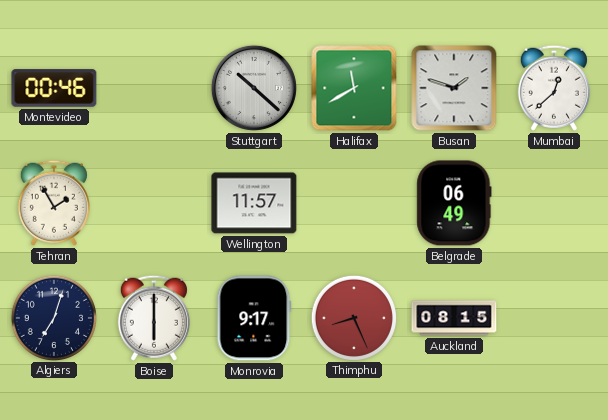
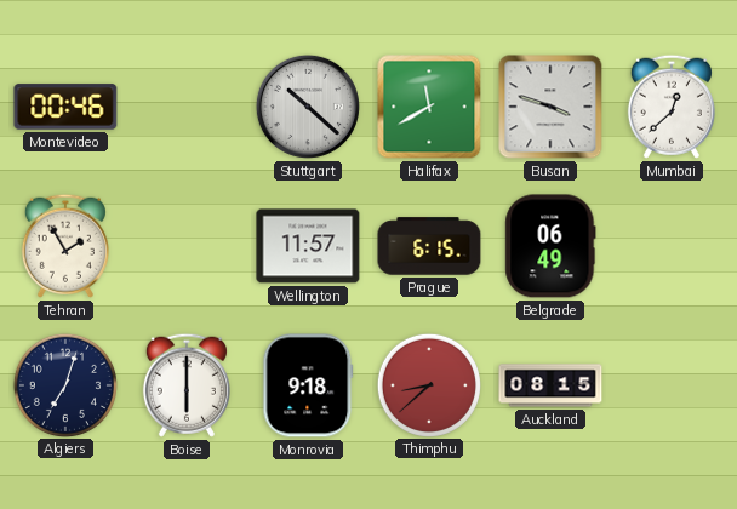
Busan: 1:48 -> 3:48
Prague: none -> 6:15
Monrovia: 9:17 -> 9:18
Thimphu: 8:26 -> 8:38
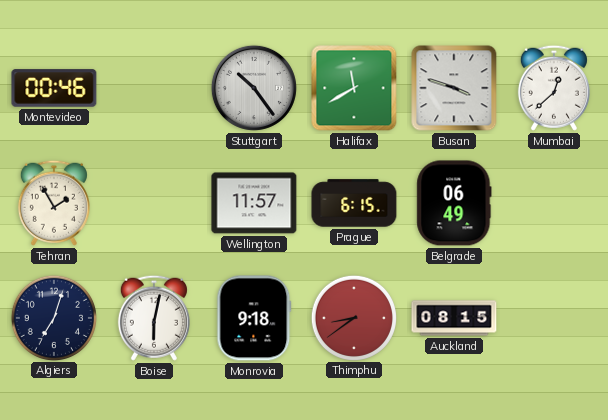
Stuttgart: 10:22 -> 10:24
Boise: 6:00 -> 6:02
Thimphu: 8:38 -> 8:39
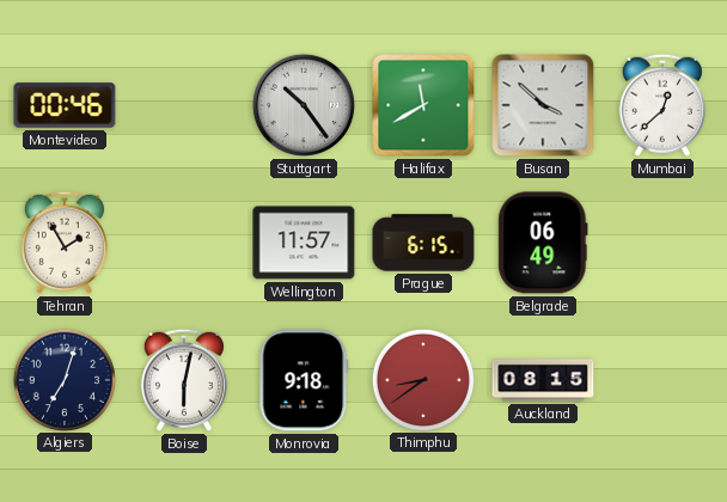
Busan: 3:48 -> 3:52
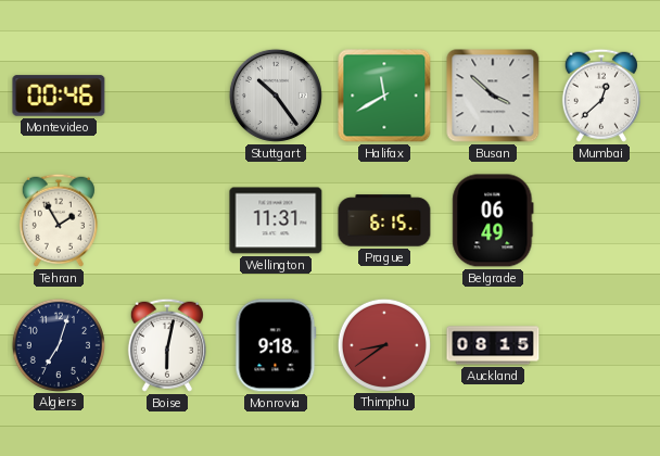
Wellington: 11:57 -> 11:31
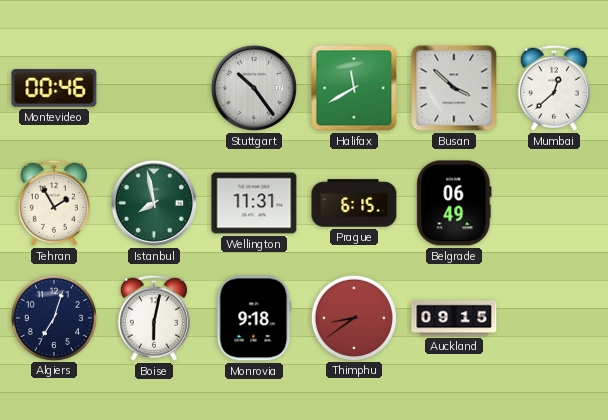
Istanbul: none -> 7:58
Auckland: 08:15 -> 09:15
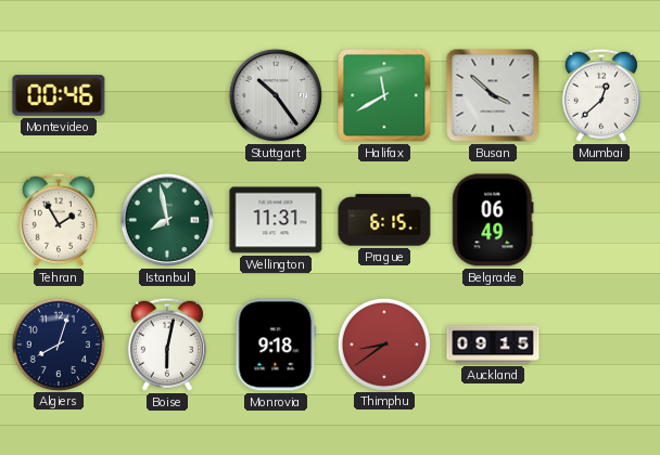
Algiers: 7:03 -> 8:03
